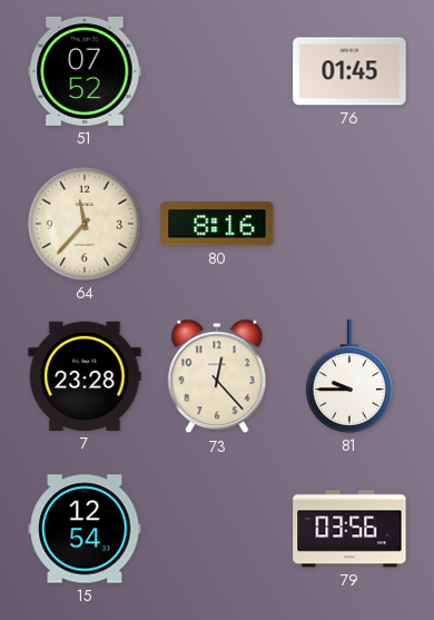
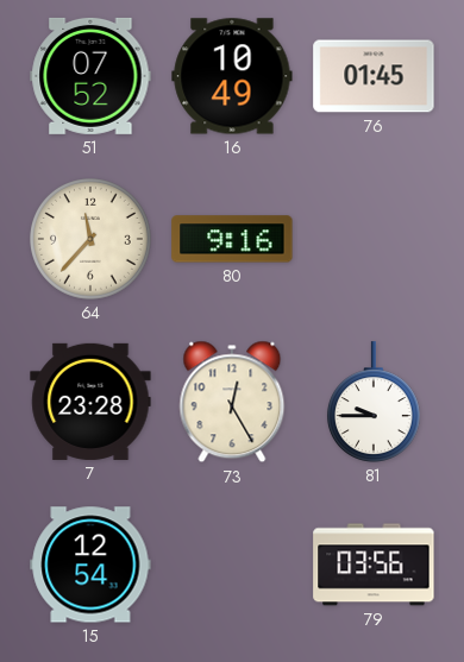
16: none -> 10:49
80: 8:16 -> 9:16
73: 12:23 -> 12:25
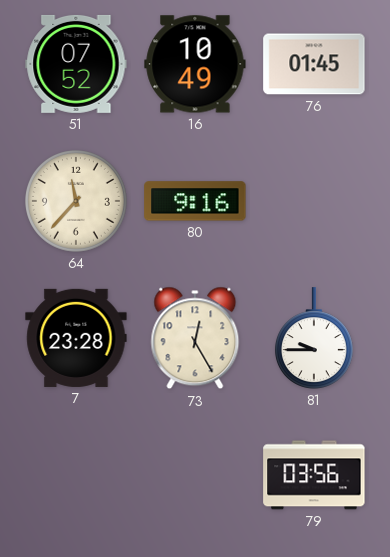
15: 12:54 -> none
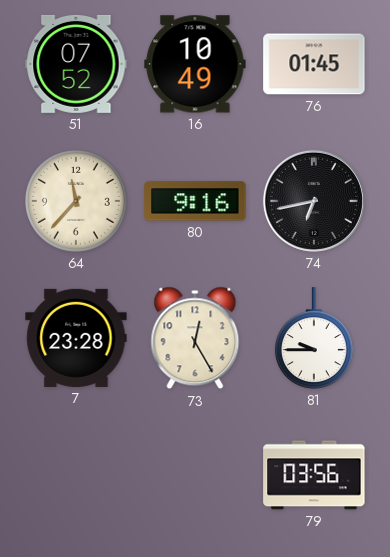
74: none -> 6:43
